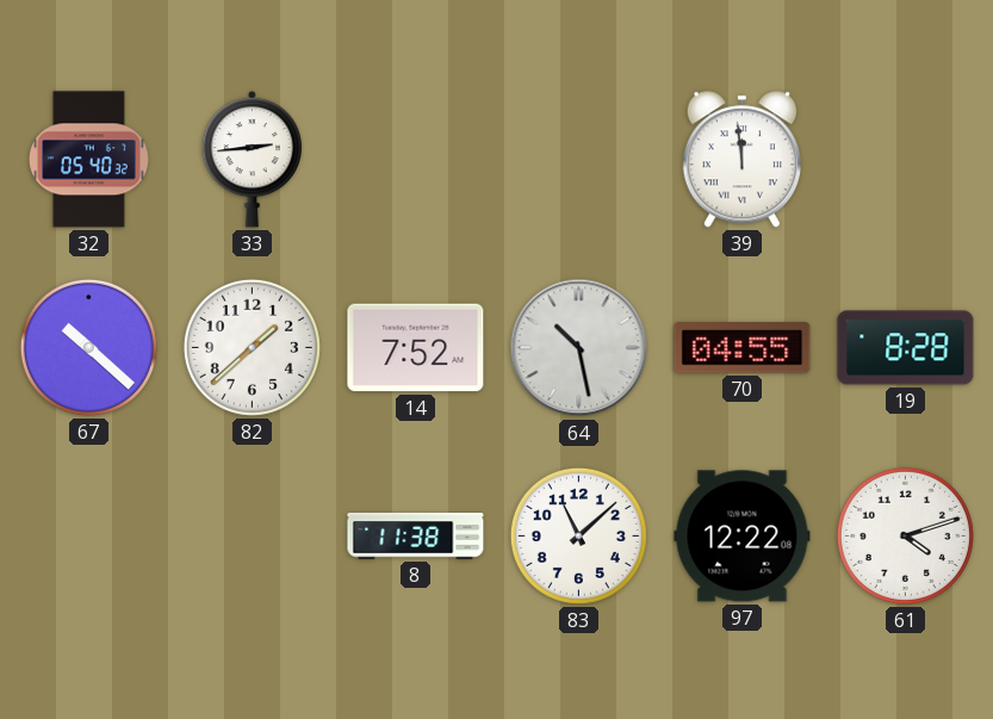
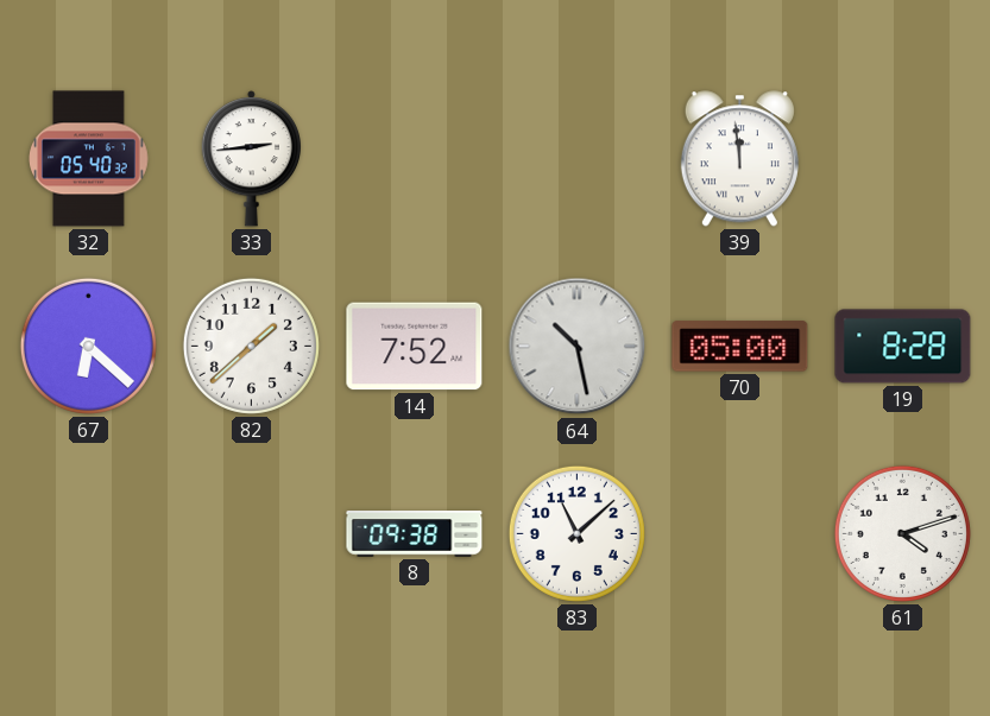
67: 10:22 -> 6:22
70: 04:55 -> 05:00
8: 11:38 -> 09:38
97: 12:22 -> none
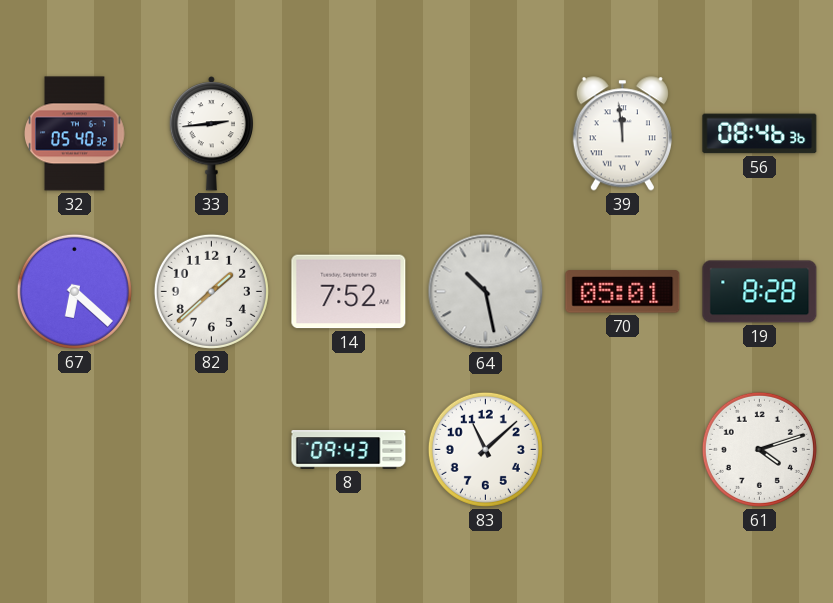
56: none -> 08:46
70: 05:00 -> 05:01
8: 09:38 -> 09:43
